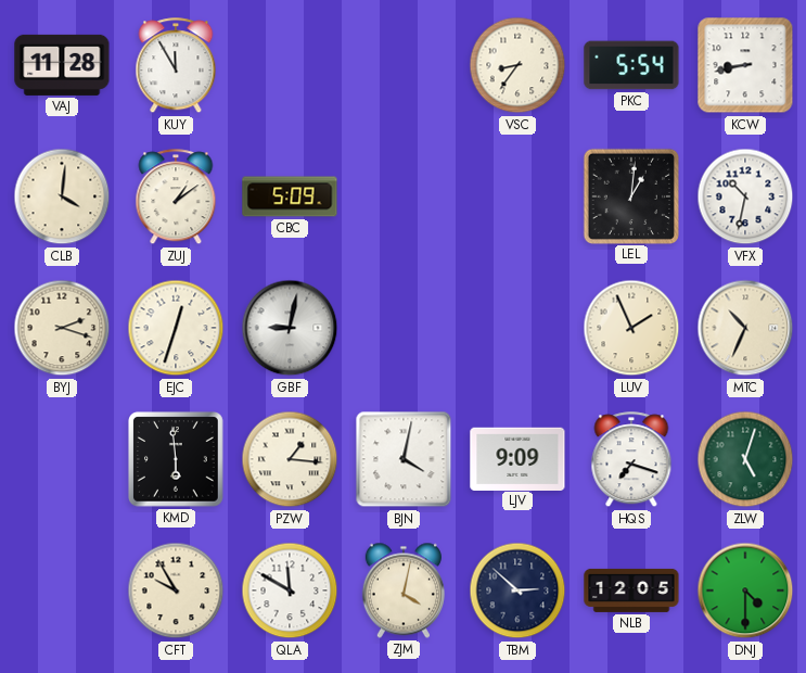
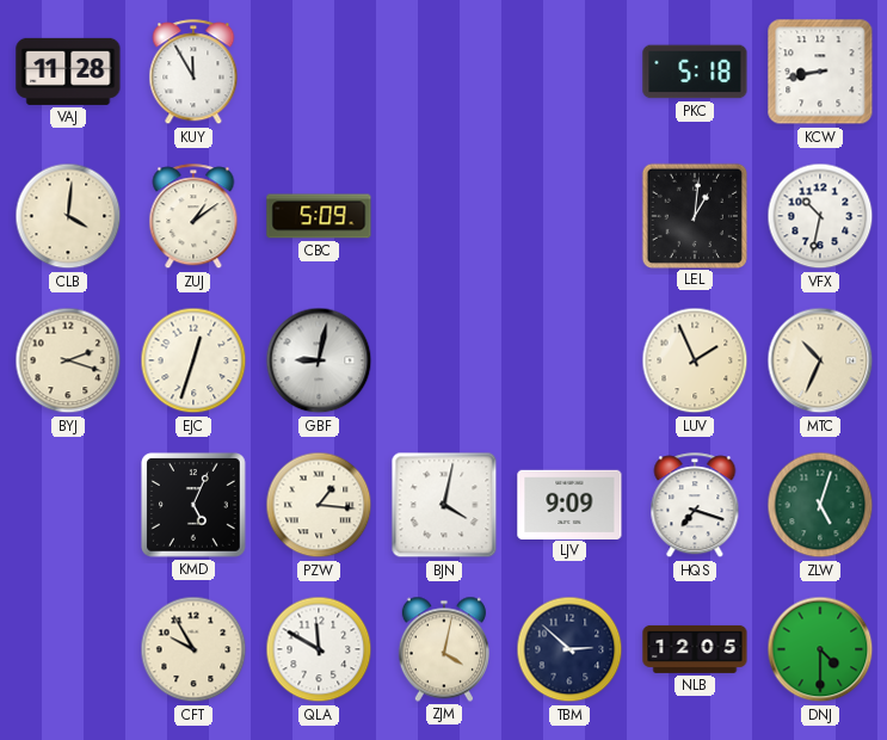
VSC: 8:36 -> none
PKC: 5:54 -> 5:18
KMD: 5:59 -> 5:04
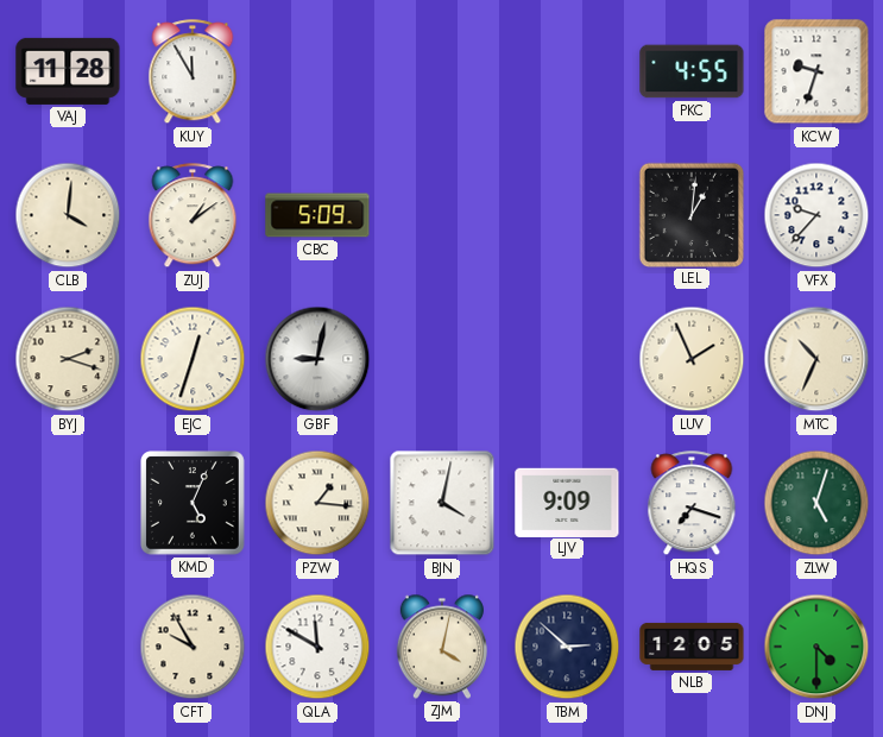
PKC: 5:18 -> 4:55
KCW: 8:43 -> 9:33
VFX: 10:32 -> 9:37
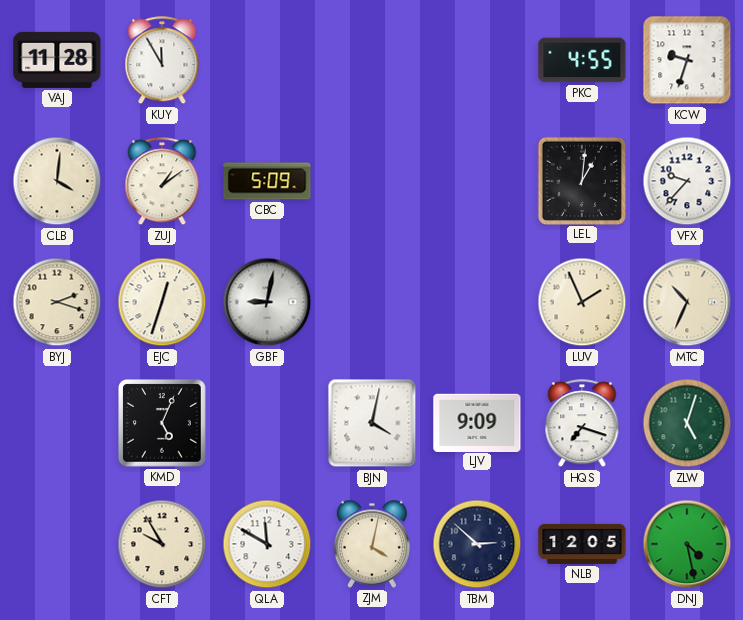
PZW: 1:16 -> none
DNJ: 4:30 -> 4:28
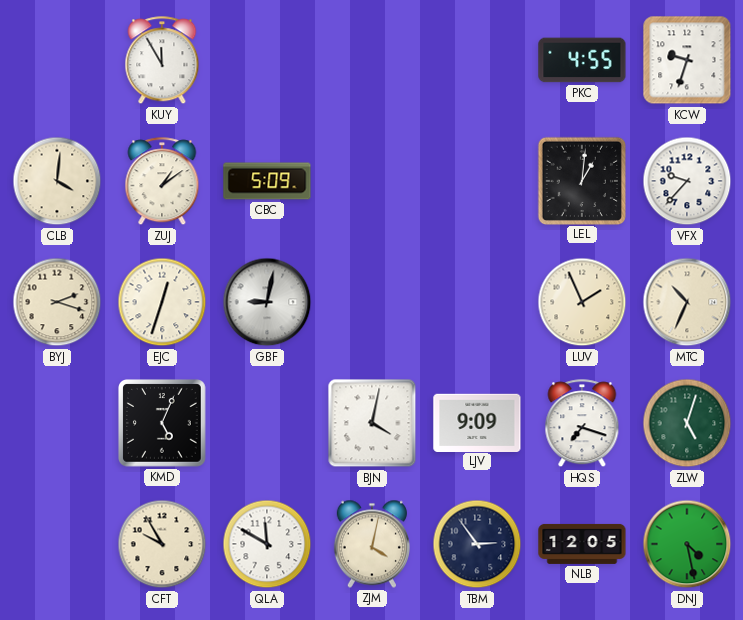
VAJ: 11:28 -> none
TBM: 2:52 -> 2:54
